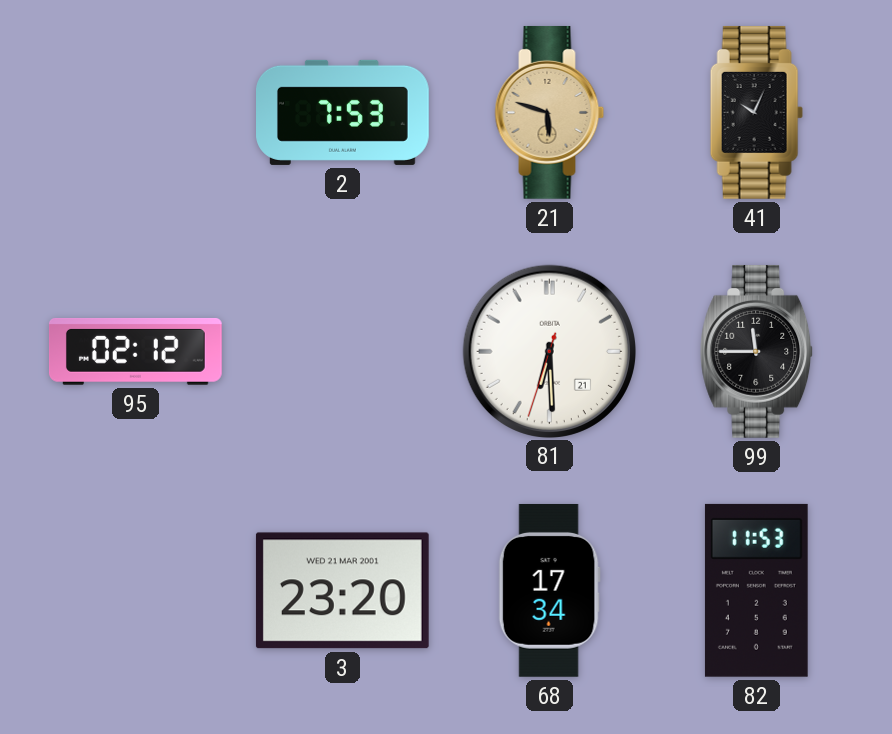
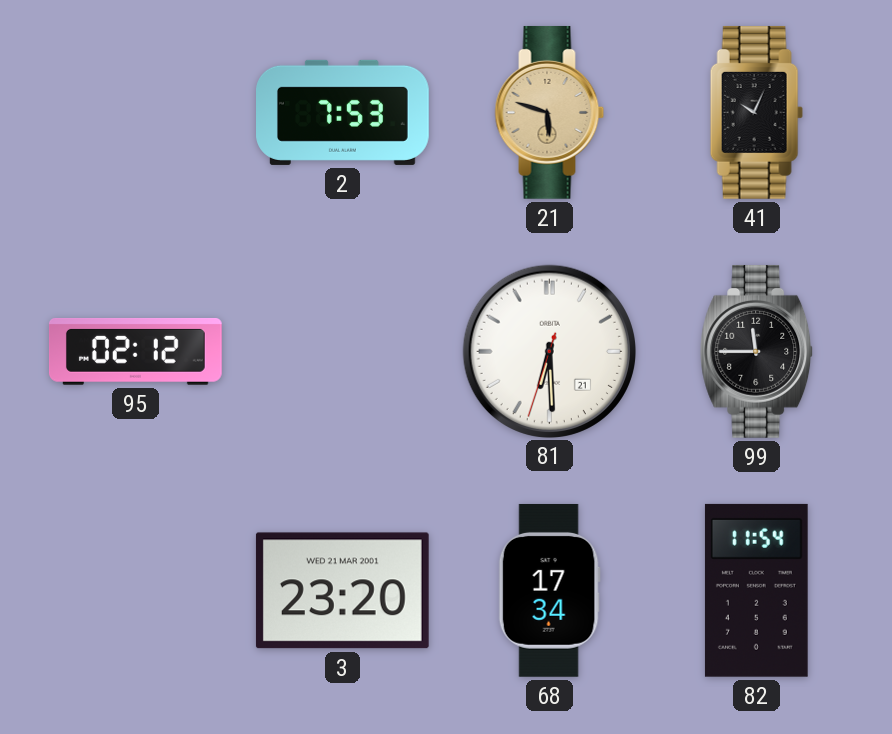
82: 11:53 -> 11:54
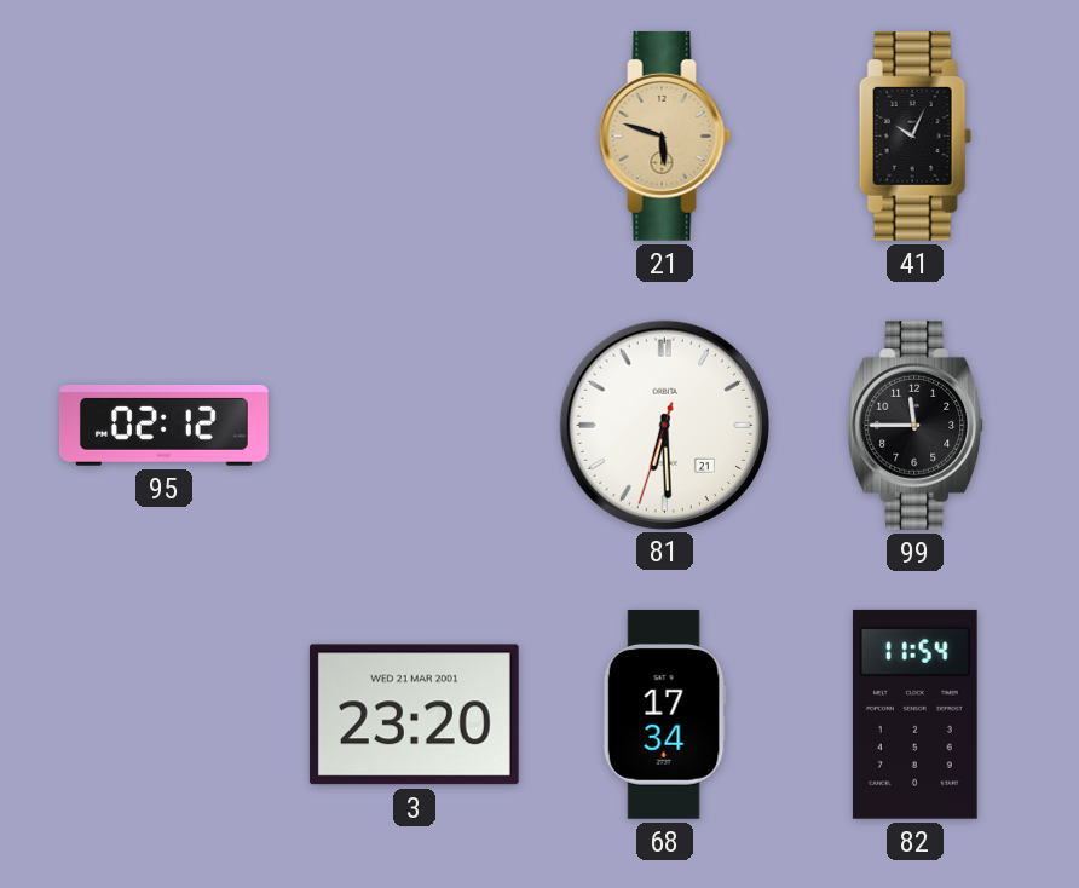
2: 7:53 -> none
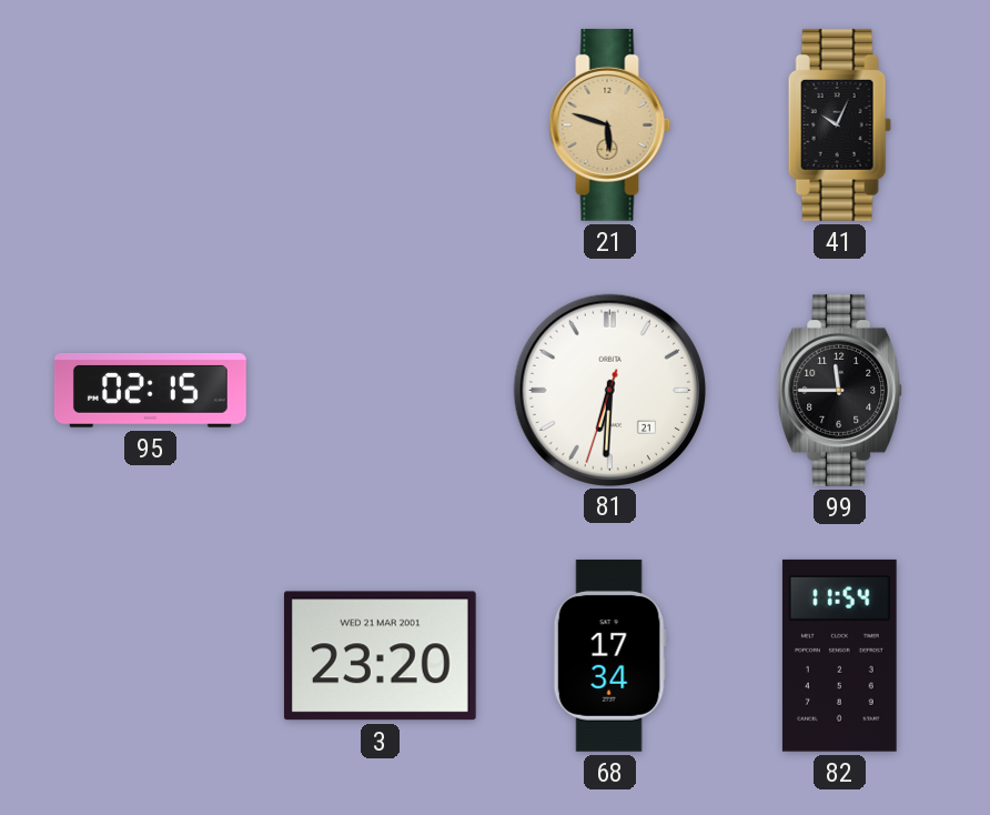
95: 02:12 -> 02:15
81: 6:29 -> 6:30
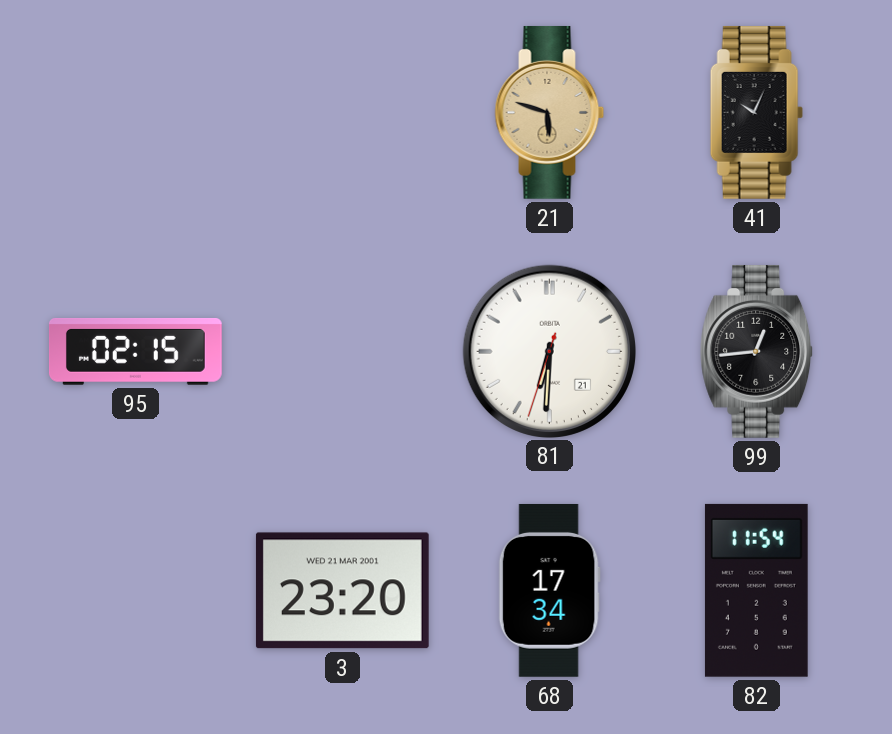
99: 11:45 -> 12:44
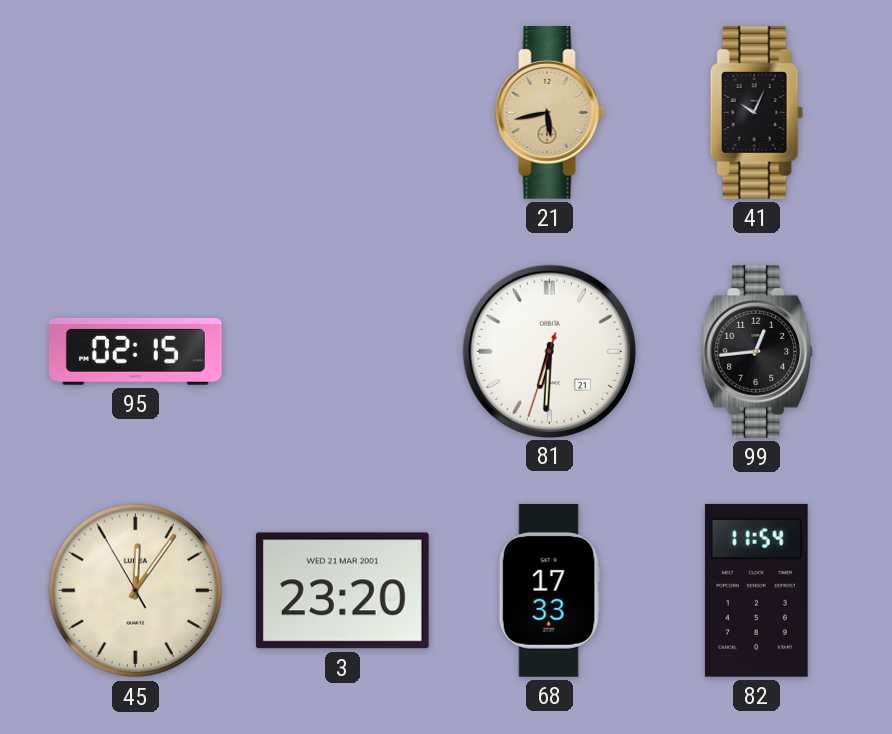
21: 5:48 -> 5:43
45: none -> 12:05
68: 17:34 -> 17:33
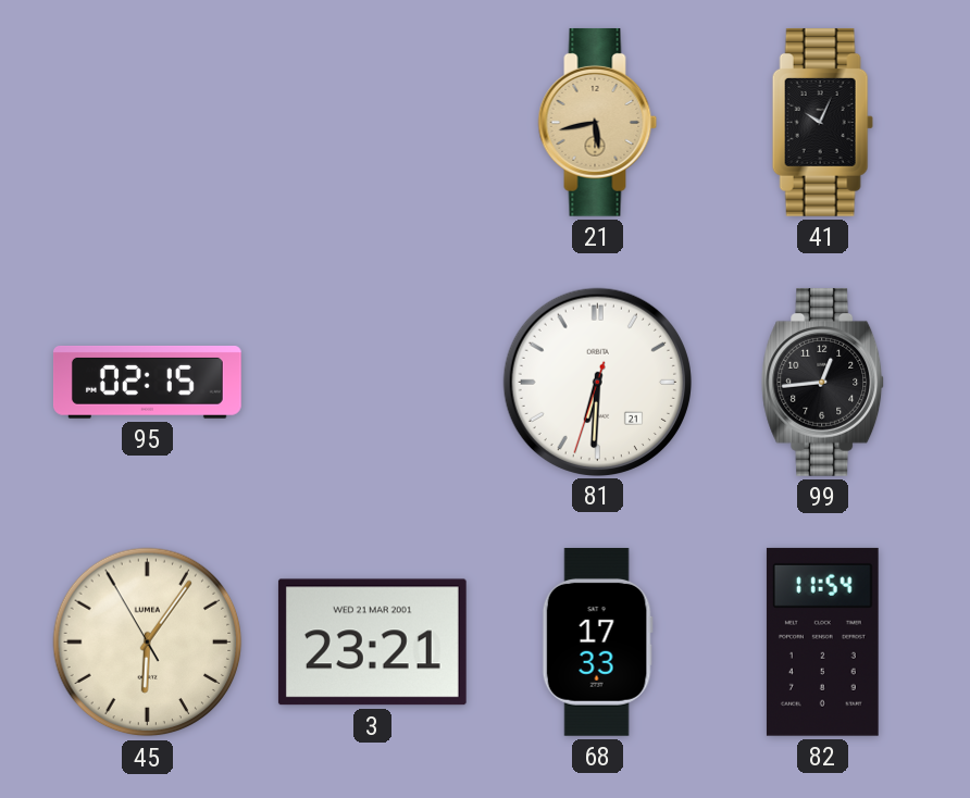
45: 12:05 -> 6:05
3: 23:20 -> 23:21
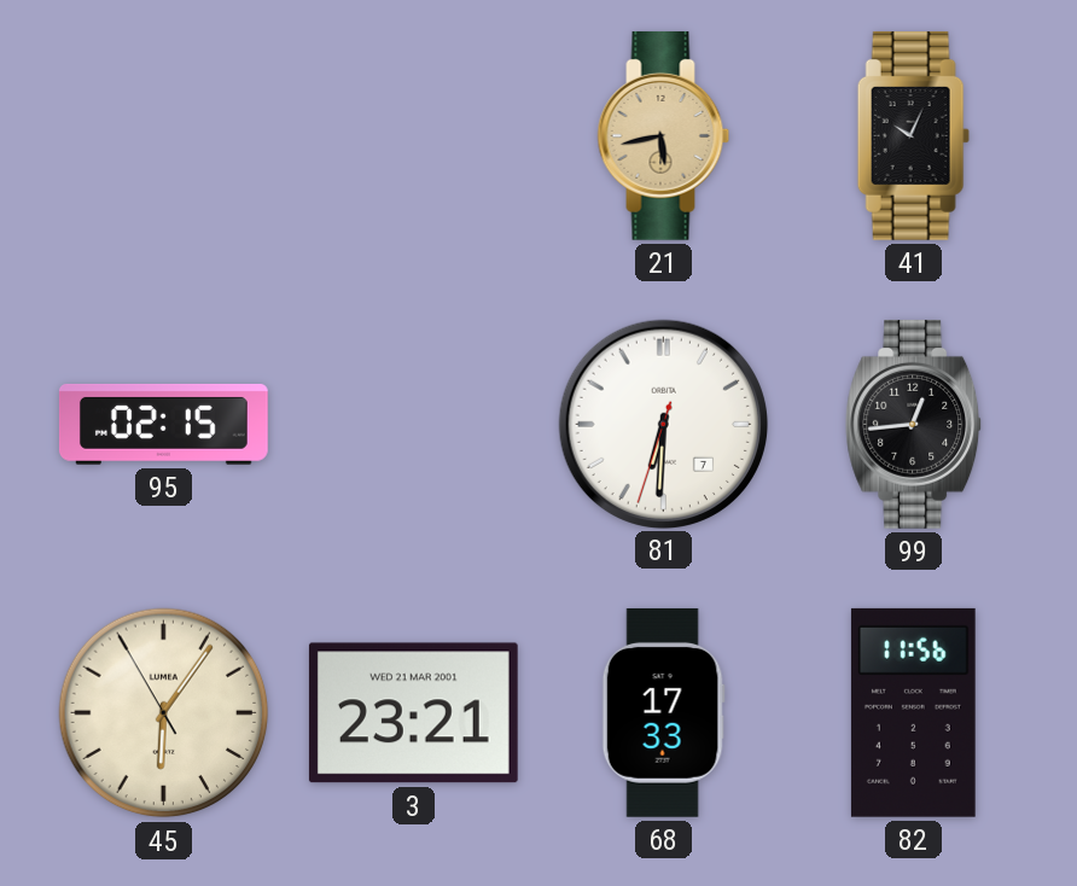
81 date: 21 -> 7
82: 11:54 -> 11:56
